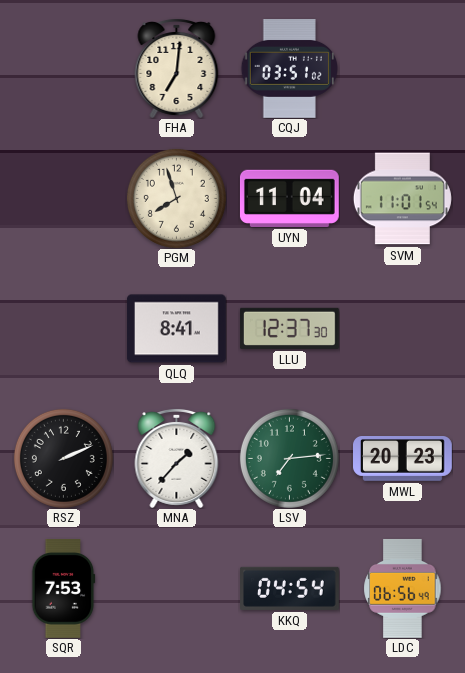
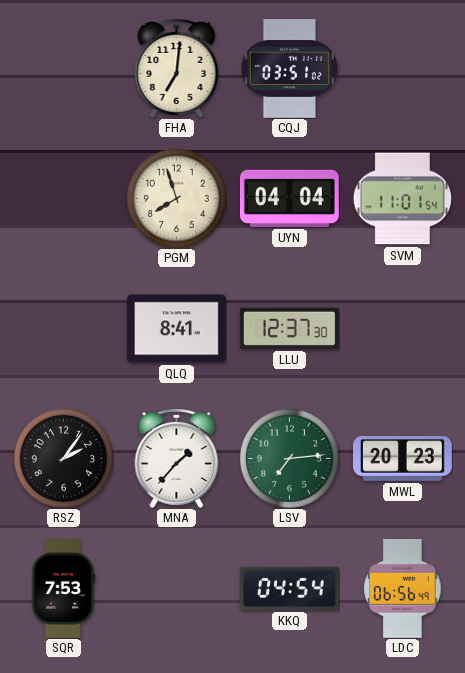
UYN: 11:04 -> 04:04
RSZ: 2:11 -> 2:06
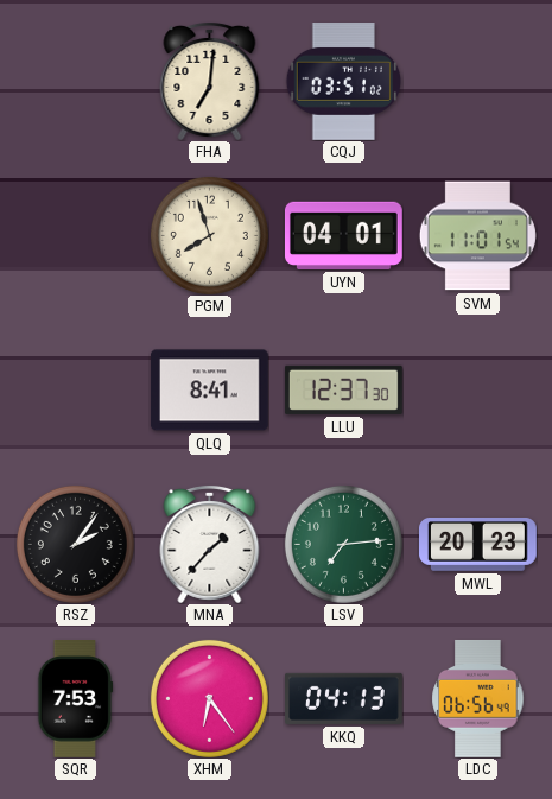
UYN: 04:04 -> 04:01
XHM: none -> 6:24
KKQ: 04:54 -> 04:13
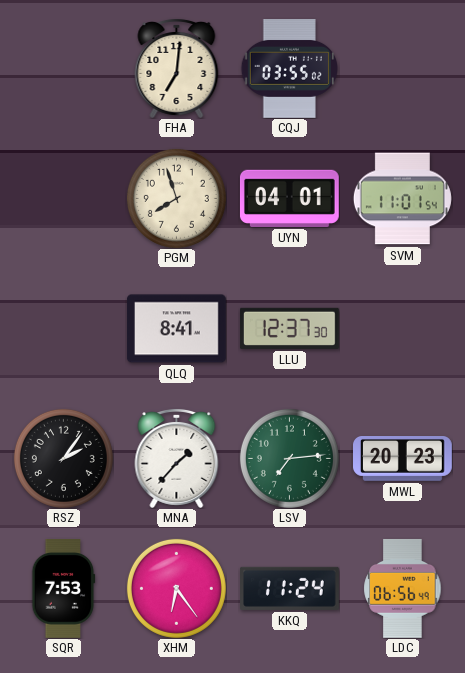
CQJ: 03:51 -> 03:55
KKQ: 04:13 -> 11:24
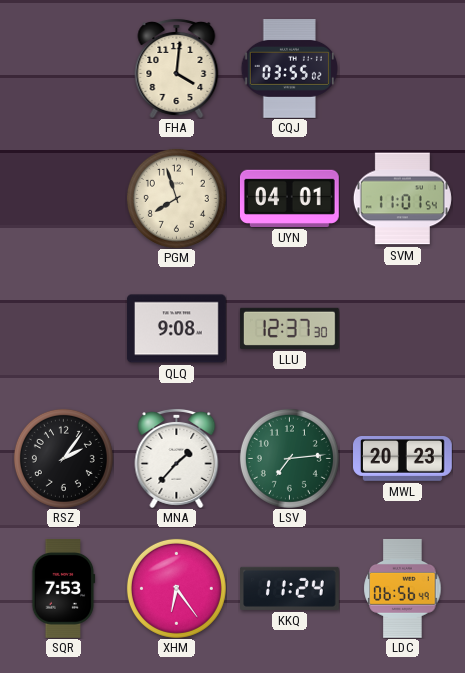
FHA: 7:01 -> 4:01
QLQ: 8:41 -> 9:08
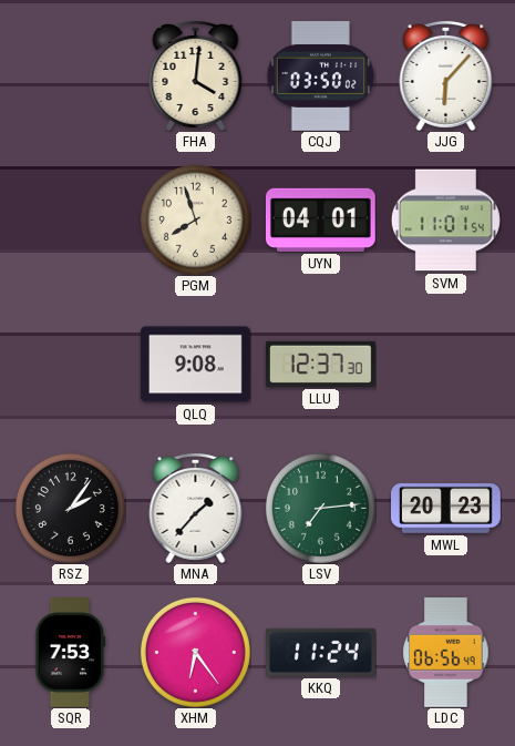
CQJ: 03:55 -> 03:50
JJG: none -> 6:07
